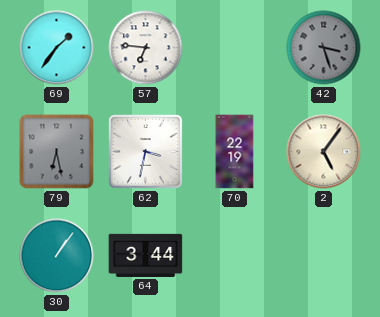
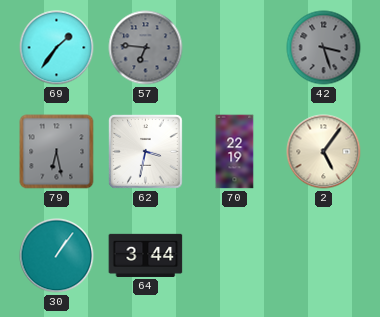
57 dial: white -> grey
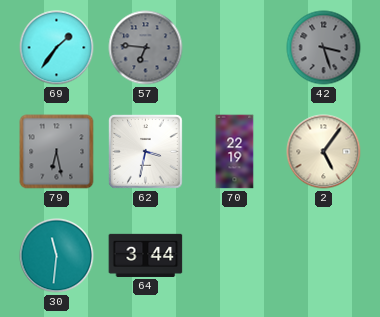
30: 1:06 -> 11:31
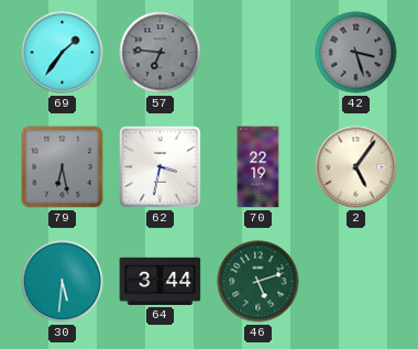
30: 11:31 -> 5:31
46: none -> 5:12
